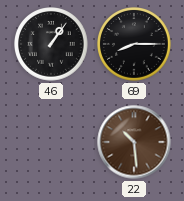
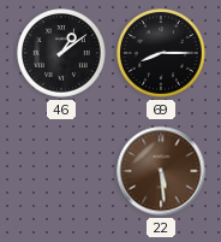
46: 1:06 -> 1:09
22: 10:29 -> 5:29
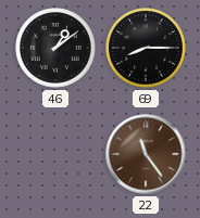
22: 5:29 -> 11:24
